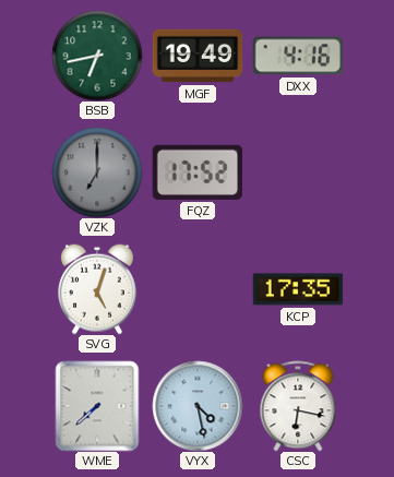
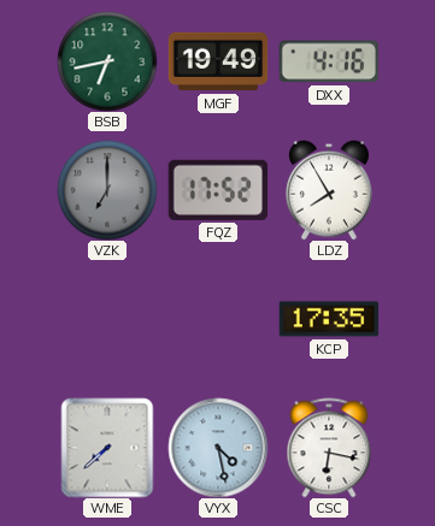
LDZ: none -> 7:55
SVG: 5:03 -> none
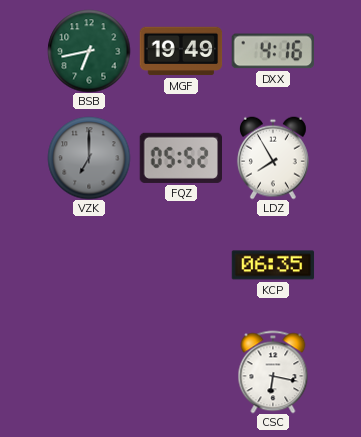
FQZ: 17:52 -> 05:52
KCP: 17:35 -> 06:35
WME: 7:38 -> none
VYX: 4:28 -> none
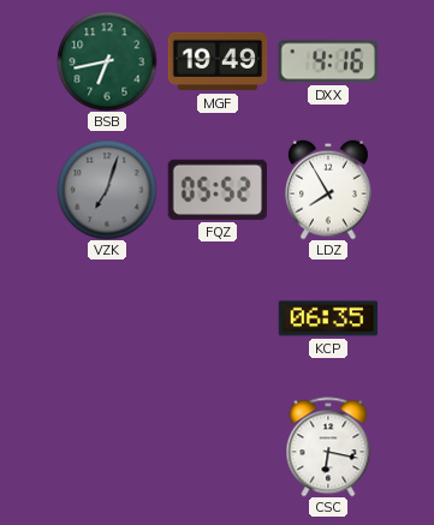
VZK: 7:00 -> 7:03
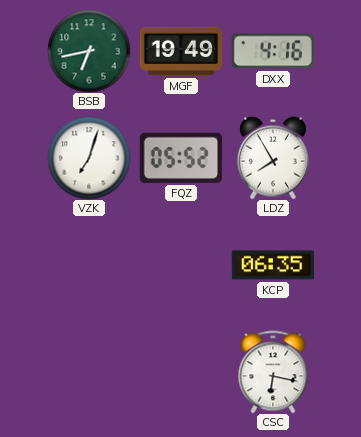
VZK dial: grey -> white
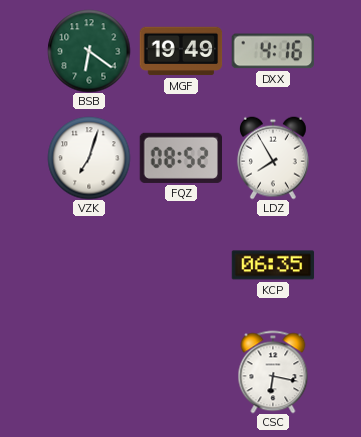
BSB: 6:43 -> 6:21
FQZ: 05:52 -> 08:52
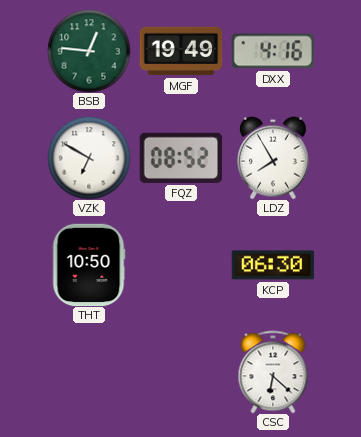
BSB: 6:21 -> 12:46
VZK: 7:03 -> 6:50
THT: none -> 10:50
KCP: 06:35 -> 06:30
CSC: 6:17 -> 6:22
